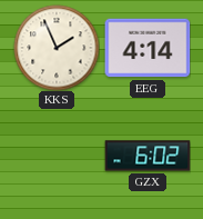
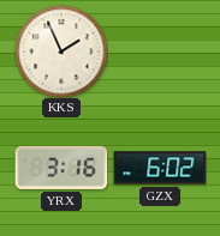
EEG: 4:14 -> none
YRX: none -> 3:16
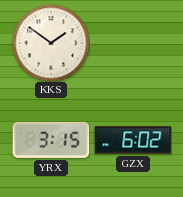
KKS: 1:56 -> 1:51
YRX: 3:16 -> 3:15
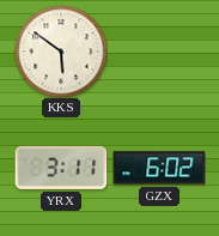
KKS: 1:51 -> 5:51
YRX: 3:15 -> 3:11
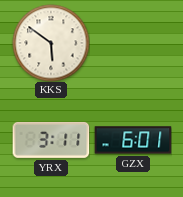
GZX: 6:02 -> 6:01
